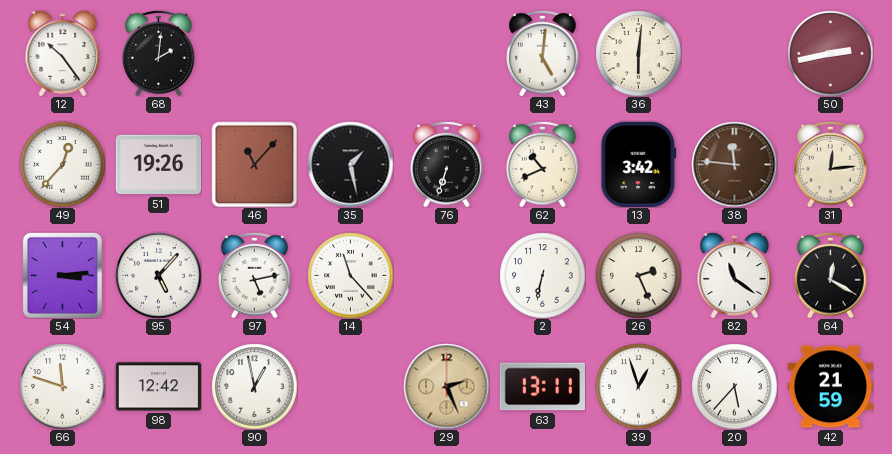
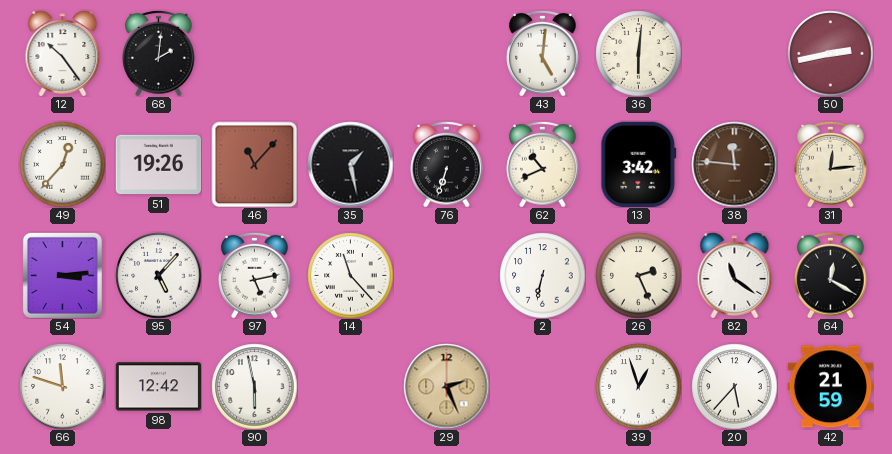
90: 12:58 -> 5:58
63: 13:11 -> none
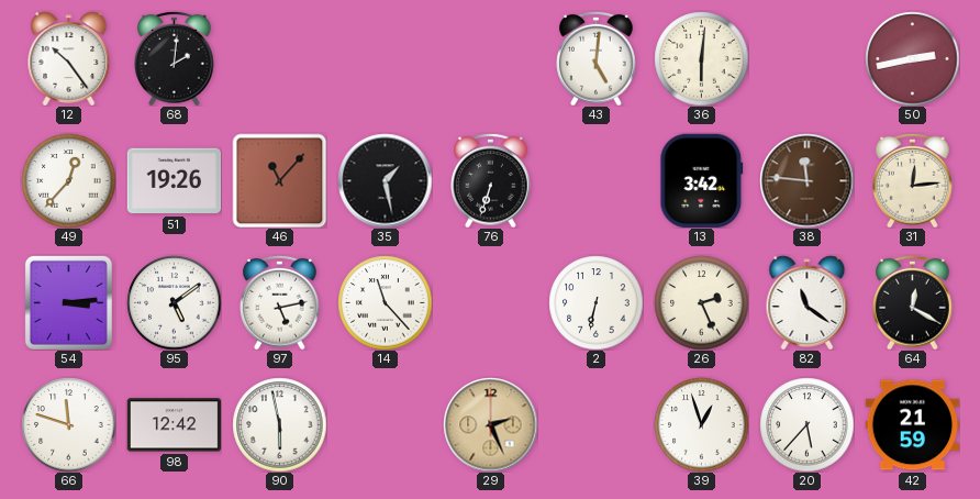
62: 10:41 -> none
95: 5:07 -> 5:09
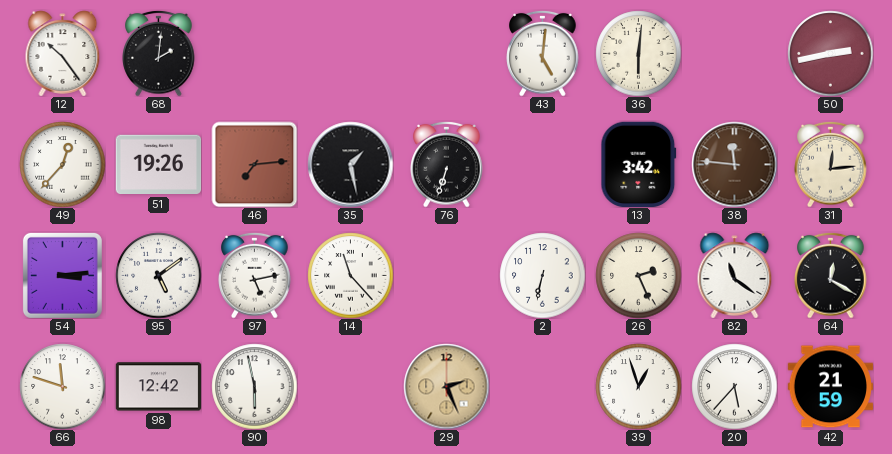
46: 11:07 -> 7:14
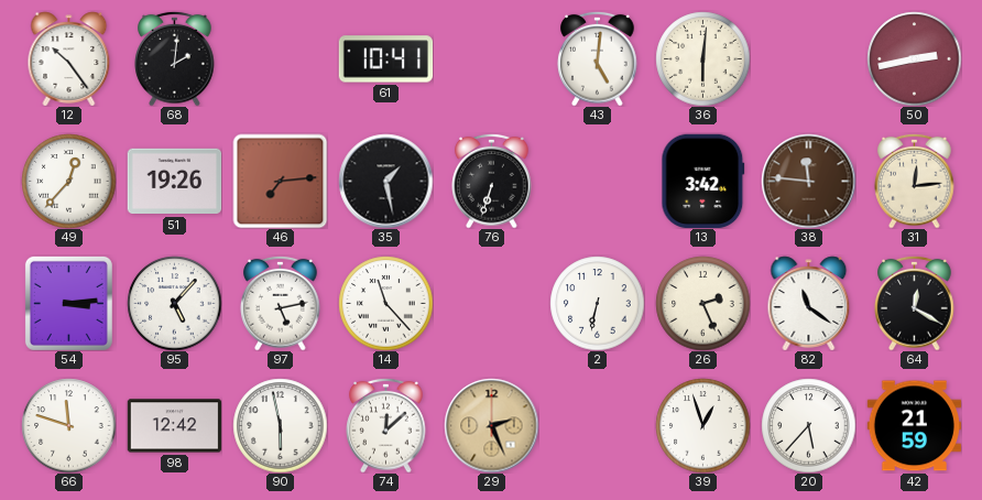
61: none -> 10:41
95: 5:09 -> 5:07
74: none -> 12:08
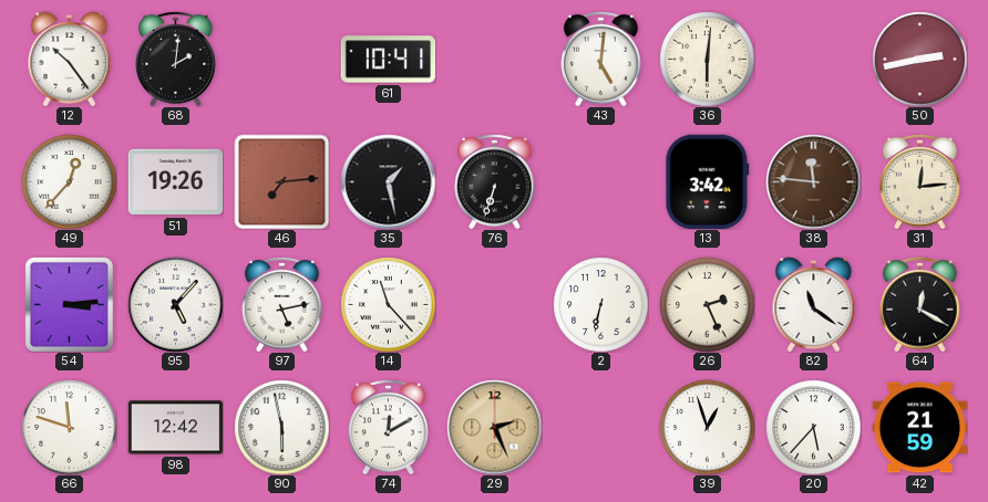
74: 12:08 -> 12:10
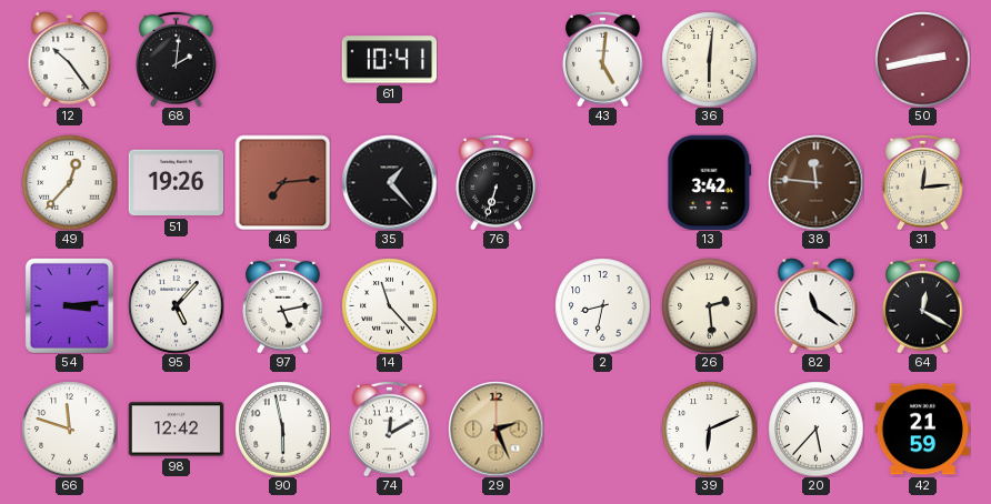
35: 1:28 -> 1:23
2: 6:32 -> 8:32
26: 2:26 -> 2:29
39: 12:57 -> 6:11
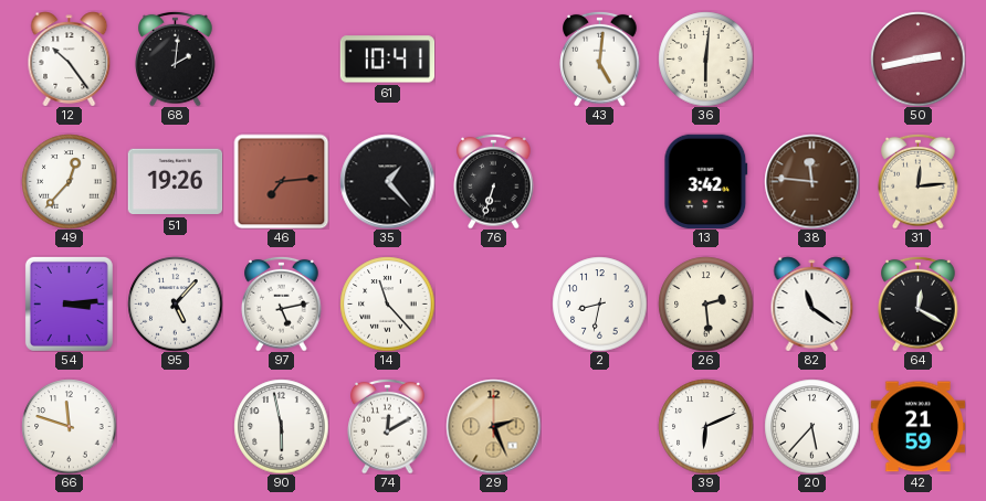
98: 12:42 -> none
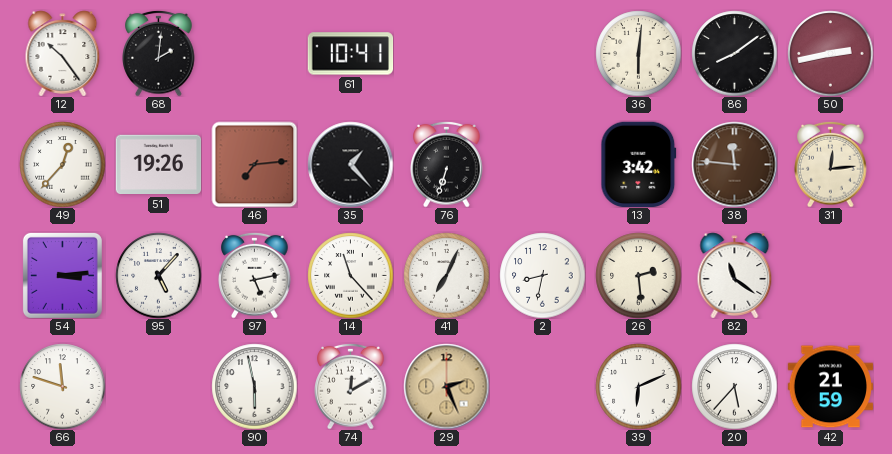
43: 5:01 -> none
86: none -> 8:09
41: none -> 7:04
64: 12:20 -> none
